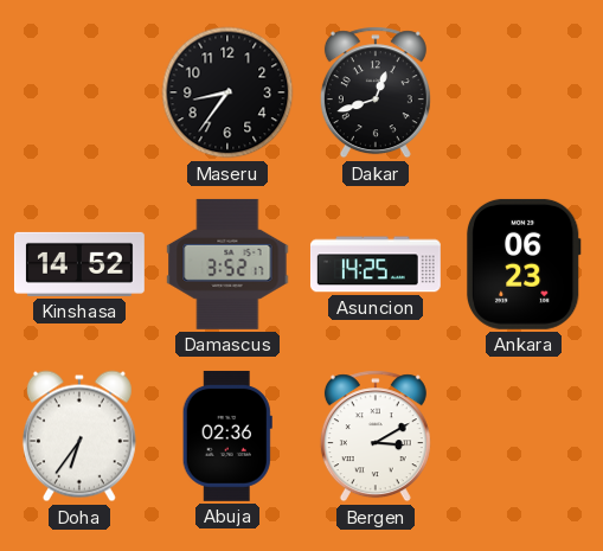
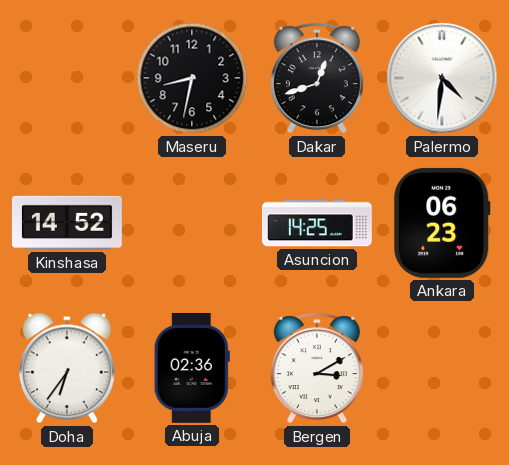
Maseru: 8:36 -> 8:32
Palermo: none -> 4:31
Damascus: 3:52 -> none
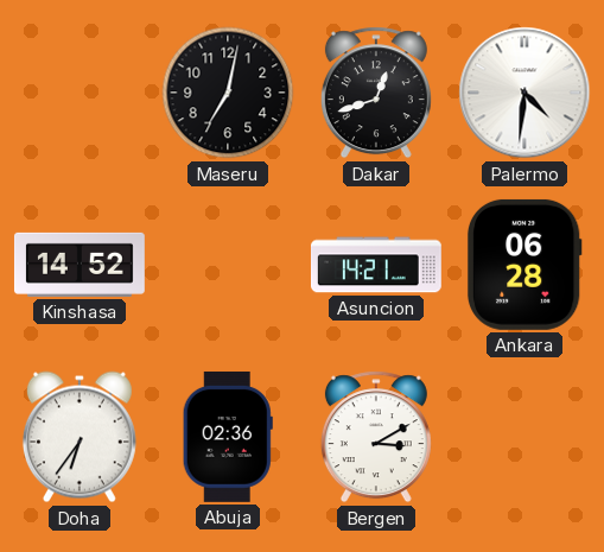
Maseru: 8:32 -> 7:02
Asuncion: 14:25 -> 14:21
Ankara: 06:23 -> 06:28
